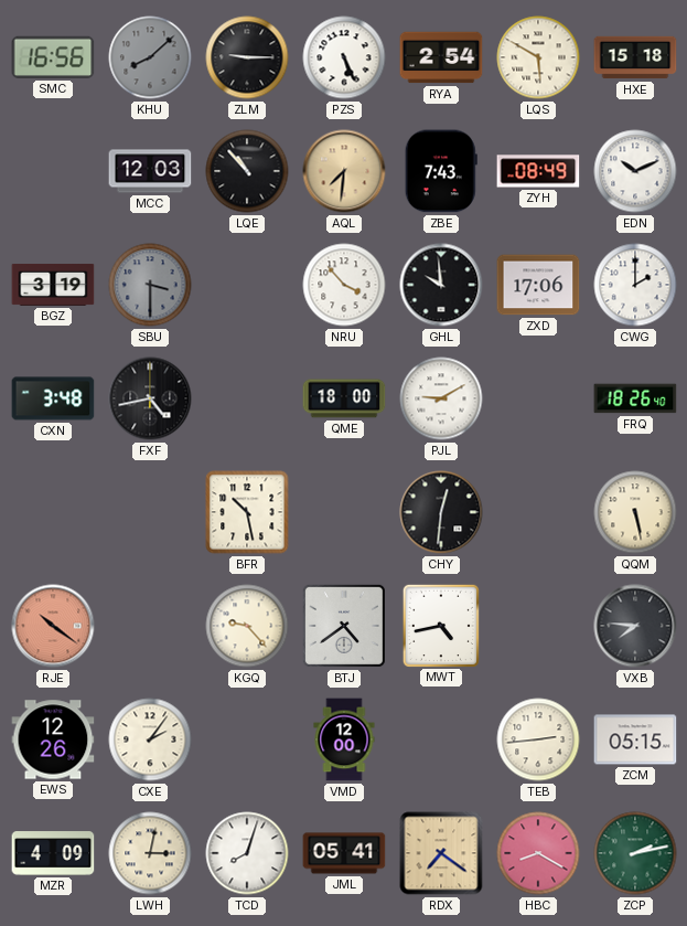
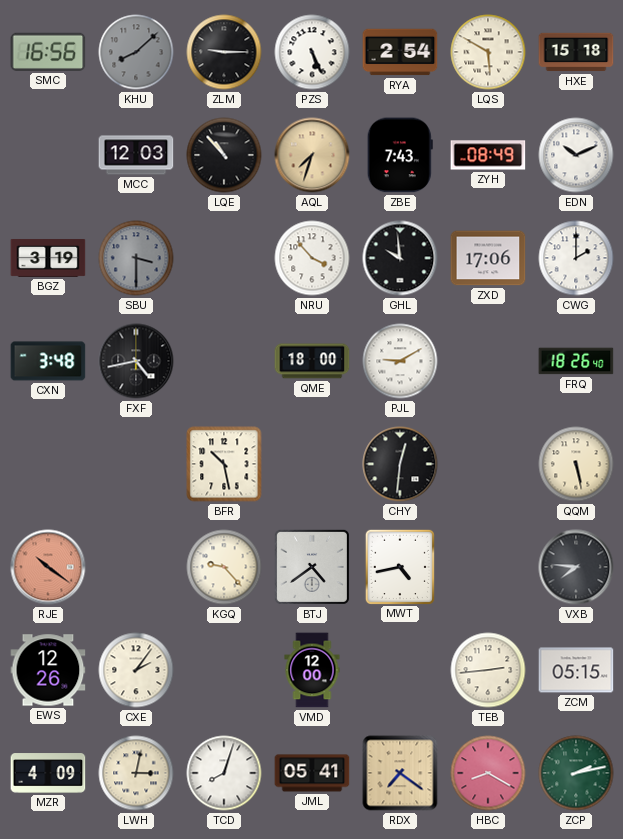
AQL: 7:31 -> 7:33
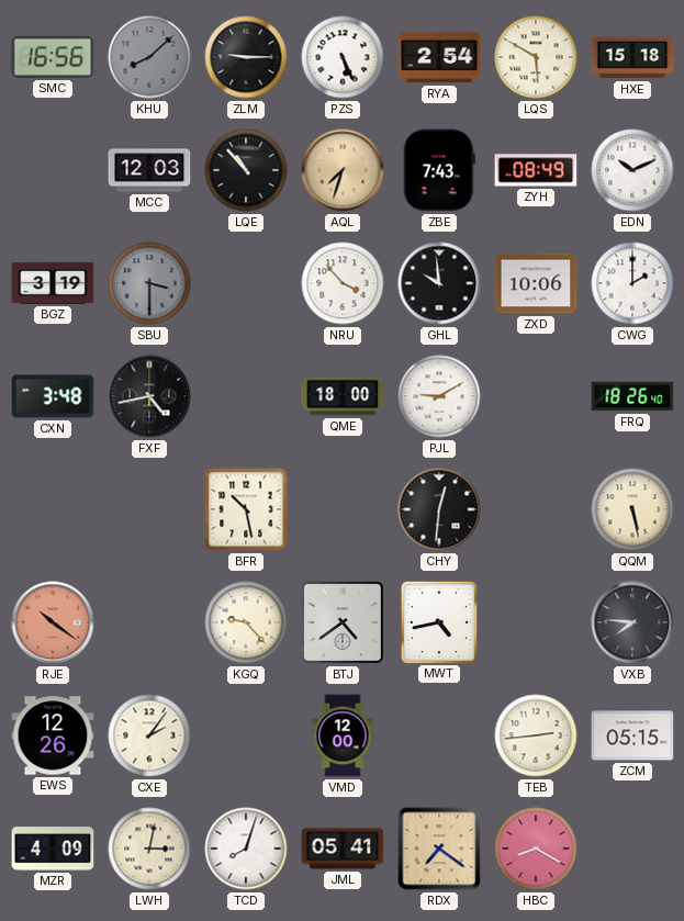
ZXD: 17:06 -> 10:06
ZCP: 2:13 -> none
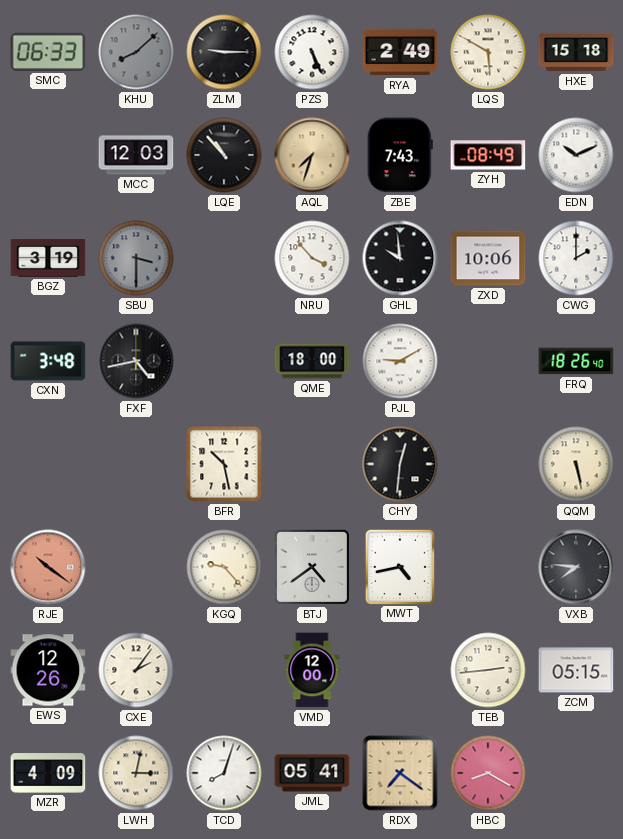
SMC: 16:56 -> 06:33
RYA: 2:54 -> 2:49
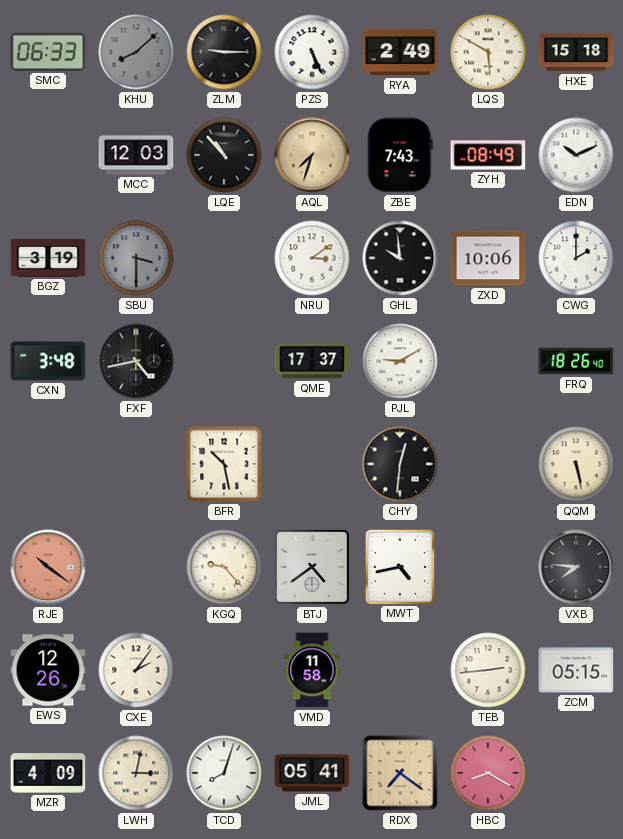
NRU: 3:53 -> 3:09
QME: 18:00 -> 17:37
VMD: 12:00 -> 11:58
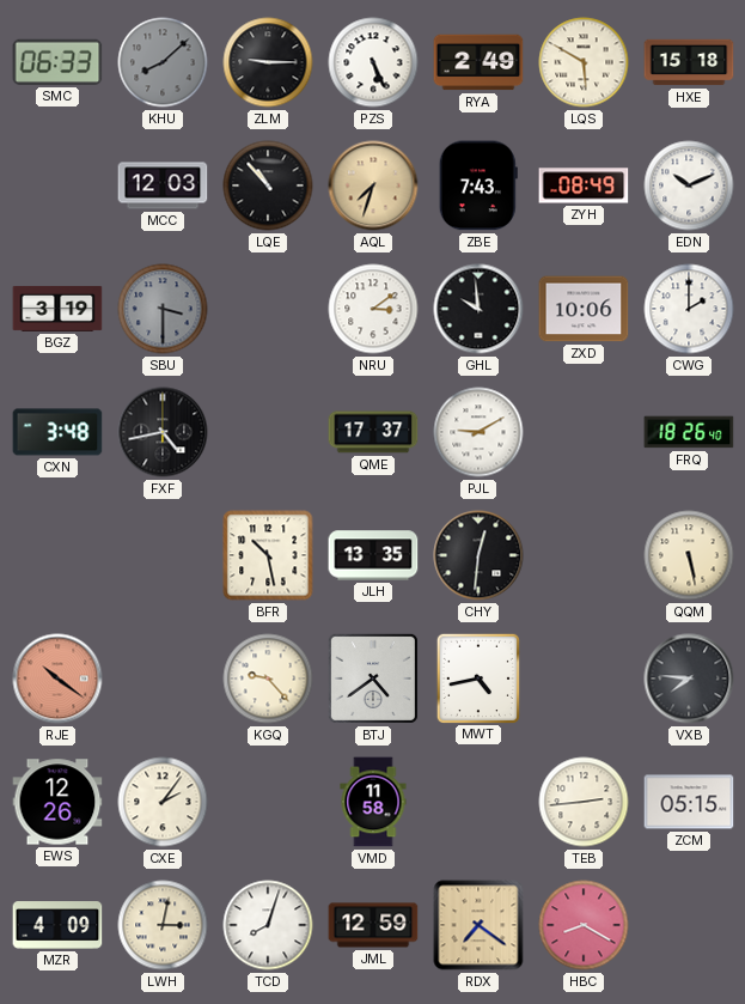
JLH: none -> 13:35
JML: 05:41 -> 12:59
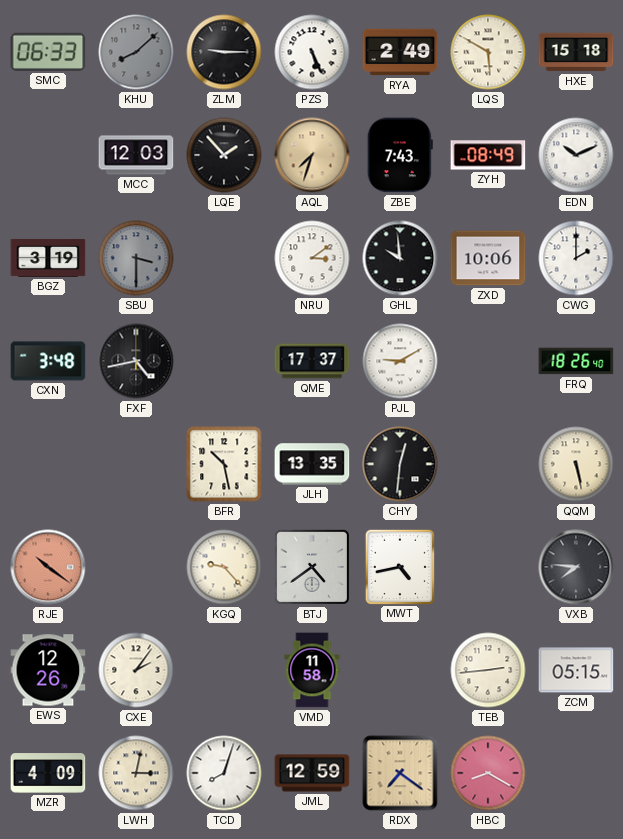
LQE: 10:53 -> 1:53
